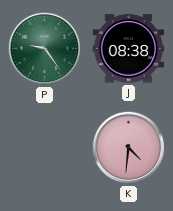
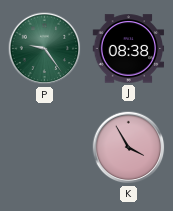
K: 4:31 -> 3:55
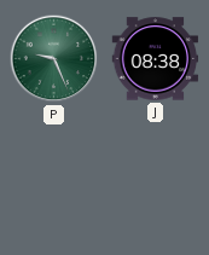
P: 9:24 -> 9:26
K: 3:55 -> none
